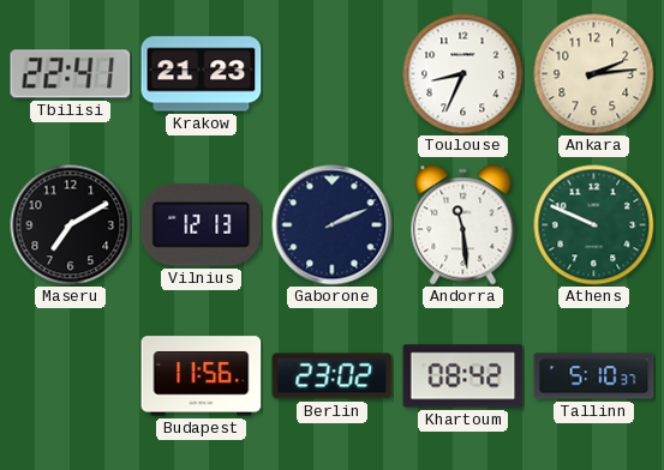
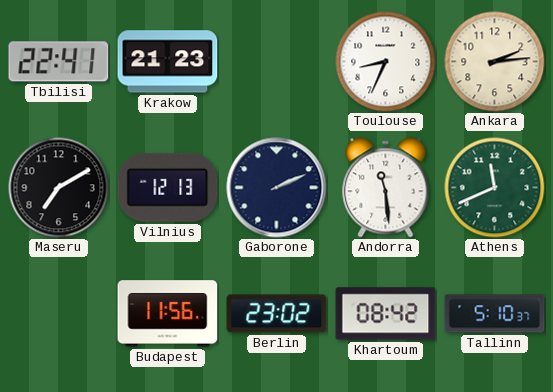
Athens: 9:49 -> 11:41
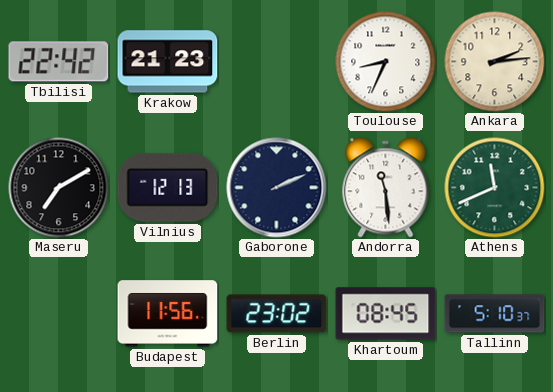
Tbilisi: 22:41 -> 22:42
Khartoum: 08:42 -> 08:45
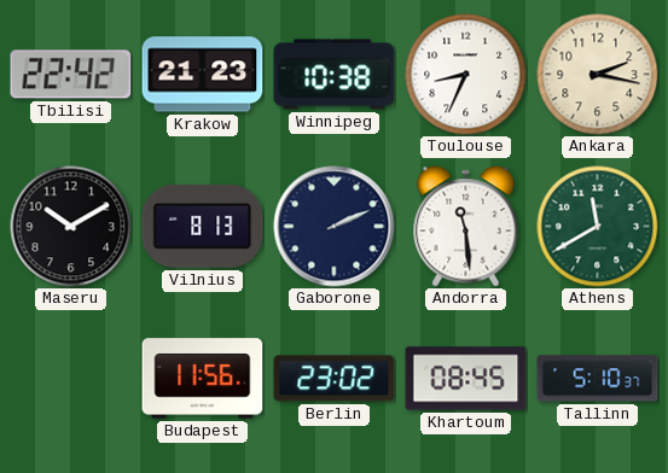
Winnipeg: none -> 10:38
Ankara: 2:14 -> 2:17
Maseru: 7:10 -> 10:10
Vilnius: 12:13 -> 8:13
Athens: 11:41 -> 11:40
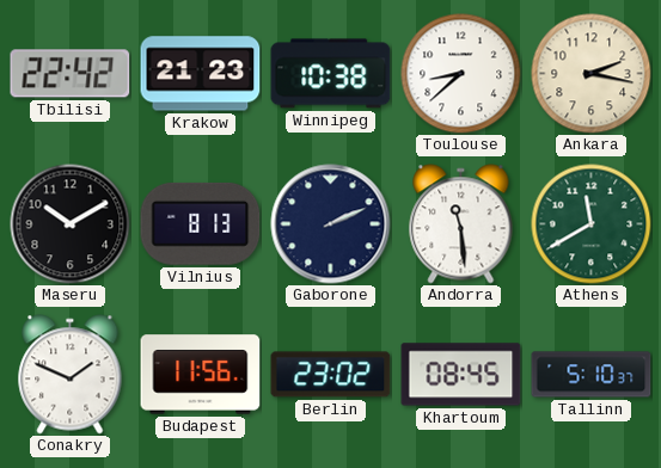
Toulouse: 8:34 -> 8:38
Conakry: none -> 1:49
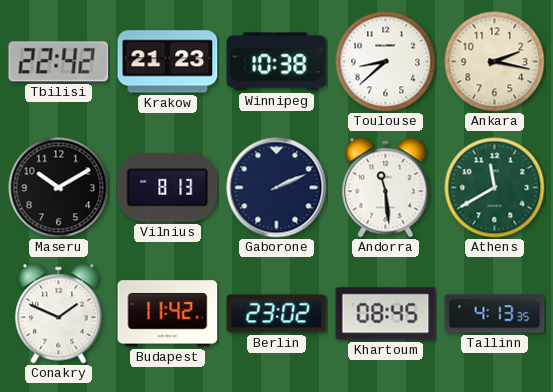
Budapest: 11:56 -> 11:42
Tallinn: 5:10 -> 4:13
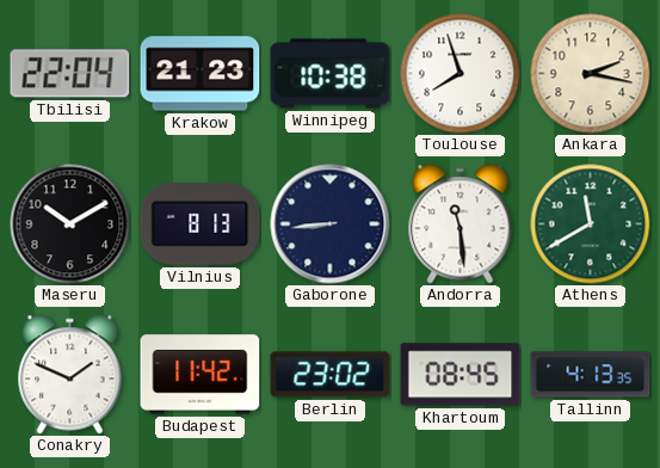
Tbilisi: 22:42 -> 22:04
Toulouse: 8:38 -> 7:57
Gaborone: 2:11 -> 8:44
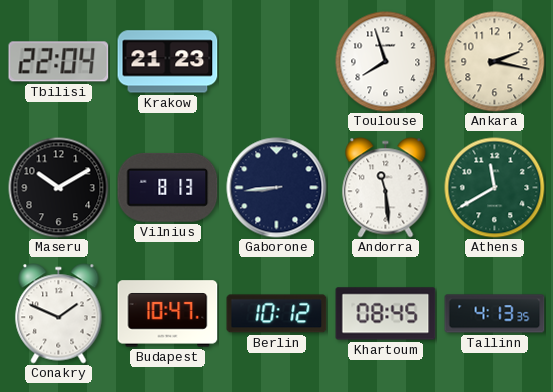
Winnipeg: 10:38 -> none
Budapest: 11:42 -> 10:47
Berlin: 23:02 -> 10:12
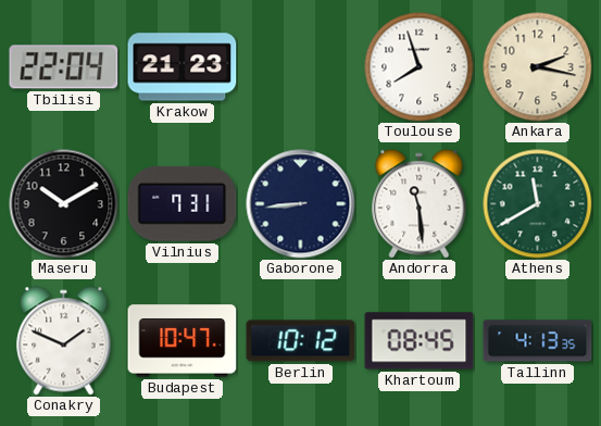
Vilnius: 8:13 -> 7:31
